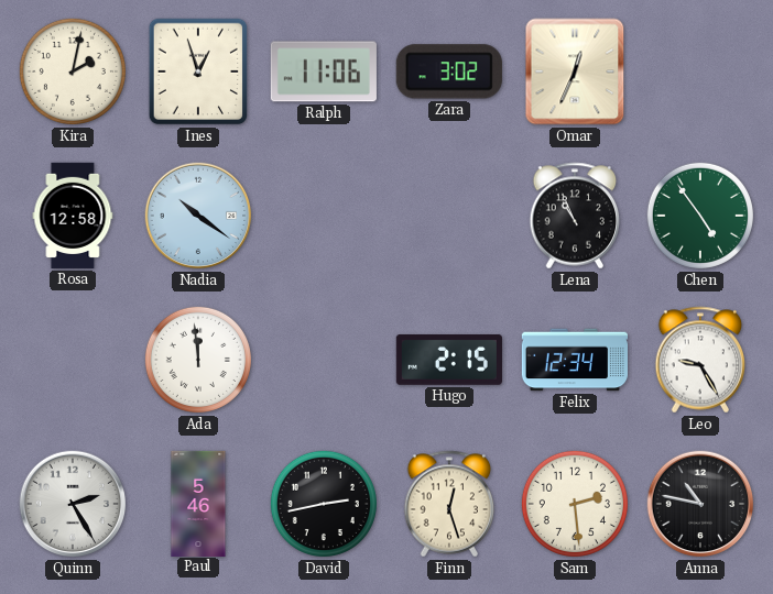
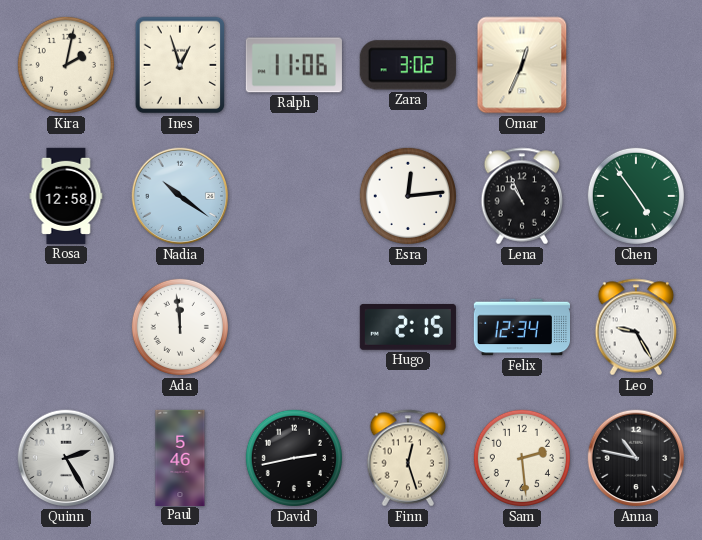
Esra: none -> 12:14
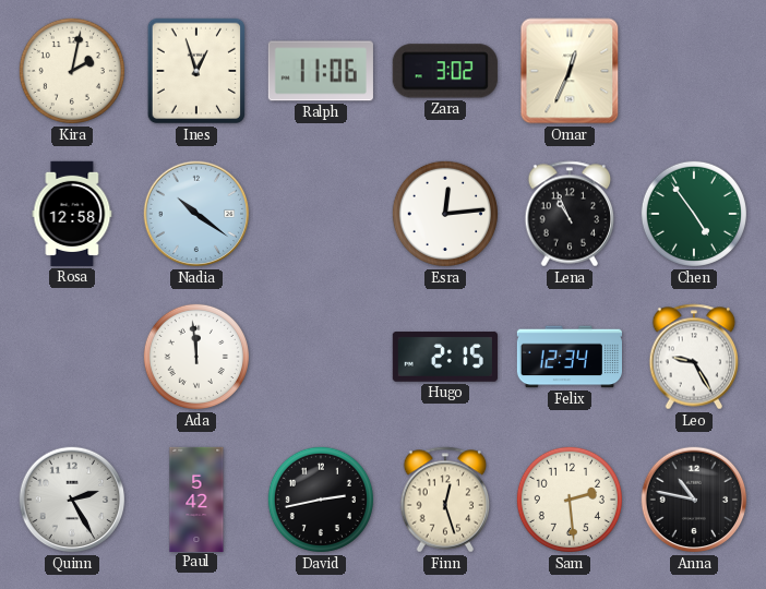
Paul: 5:46 -> 5:42
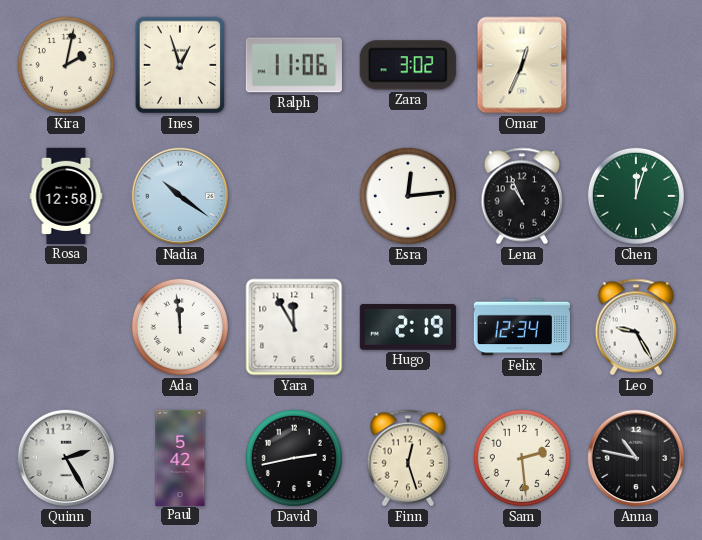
Chen: 4:54 -> 12:03
Yara: none -> 11:55
Hugo: 2:15 -> 2:19
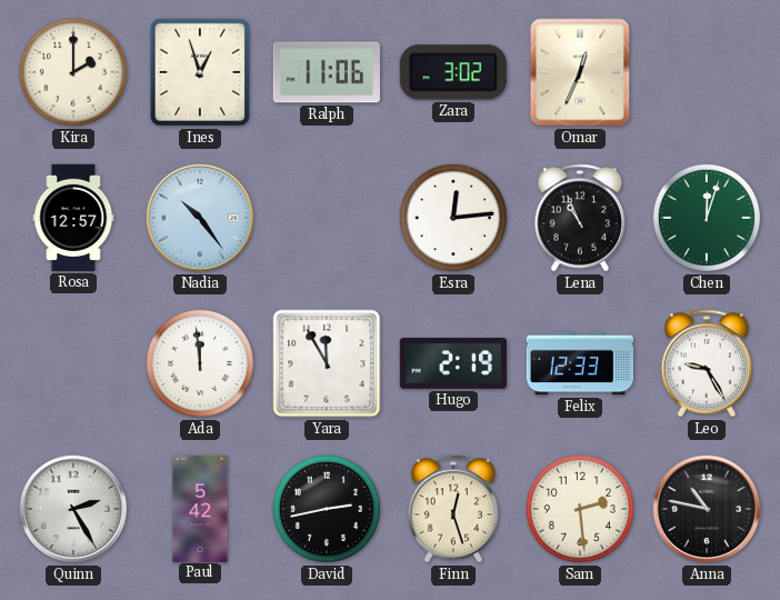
Kira: 2:02 -> 2:00
Rosa: 12:58 -> 12:57
Nadia: 10:21 -> 10:24
Felix: 12:34 -> 12:33
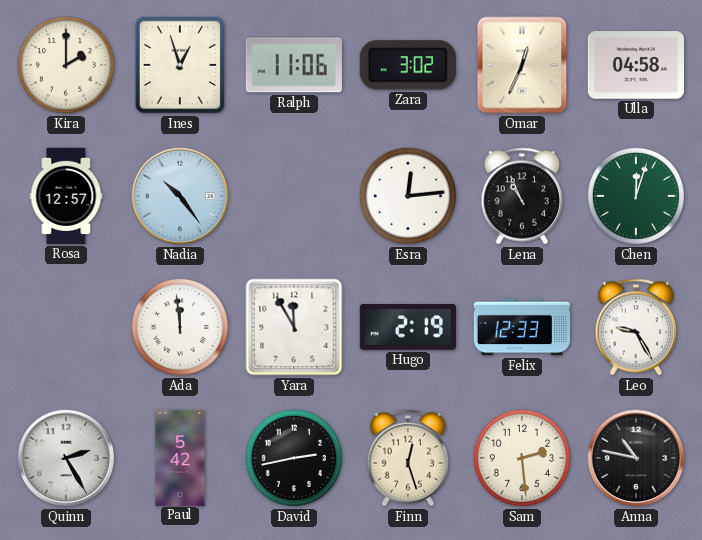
Ulla: none -> 04:58
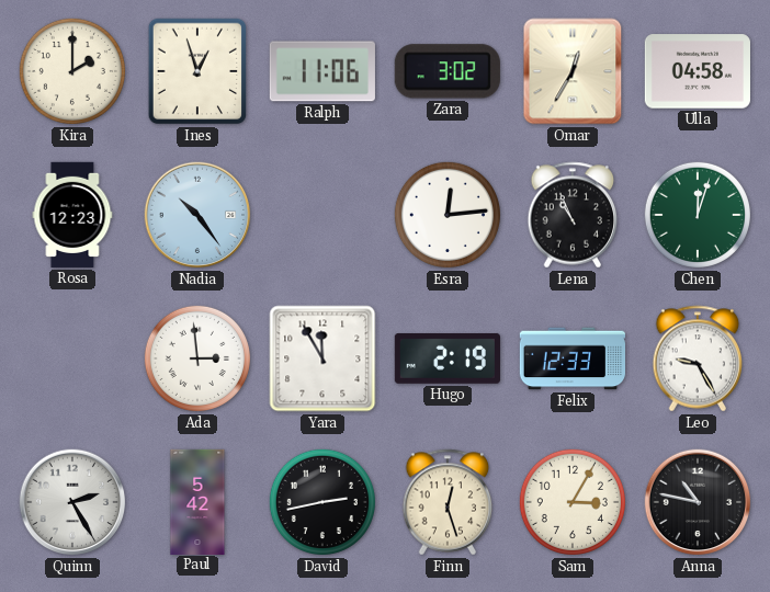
Omar: 12:34 -> 12:35
Rosa: 12:57 -> 12:23
Ada: 11:59 -> 2:59
Sam: 2:29 -> 3:05
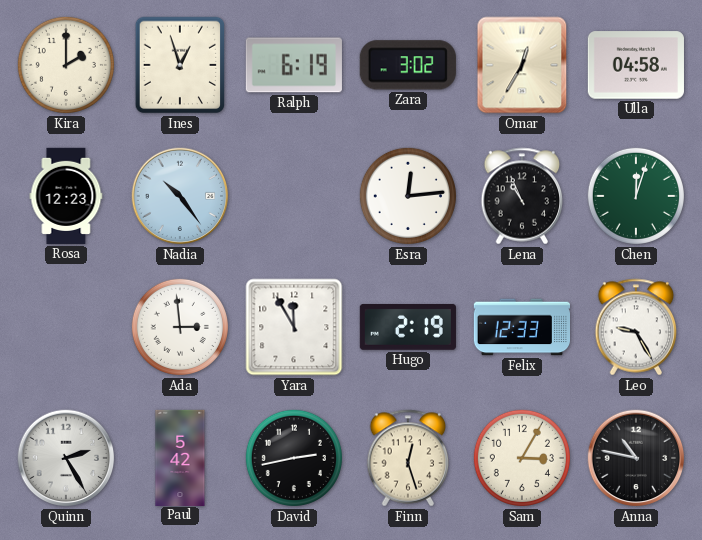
Ralph: 11:06 -> 6:19
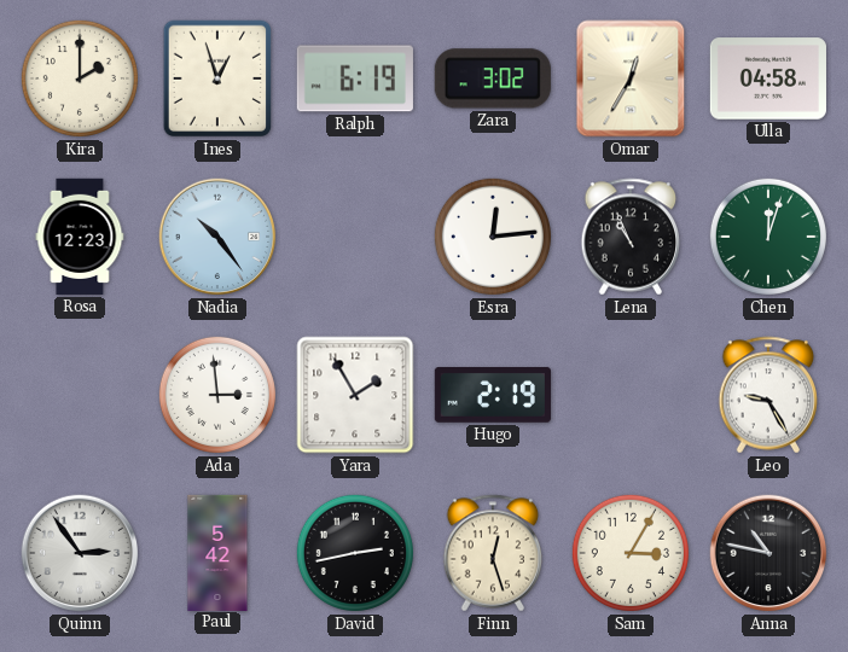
Yara: 11:55 -> 1:55
Felix: 12:33 -> none
Quinn: 2:25 -> 2:54
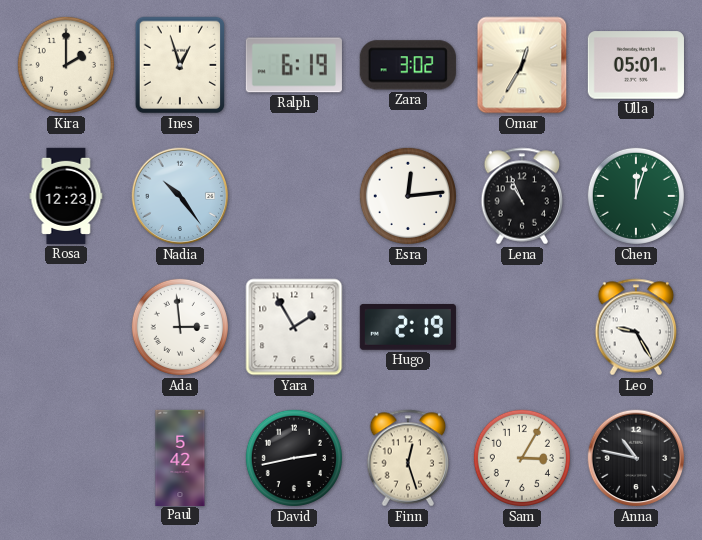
Ulla: 04:58 -> 05:01
Quinn: 2:54 -> none
